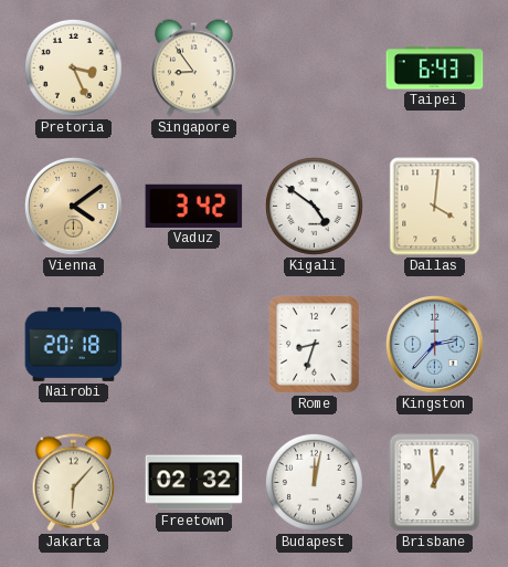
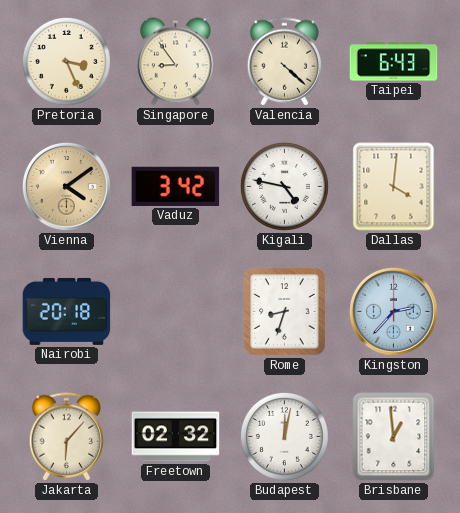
Valencia: none -> 4:22
Kigali: 4:51 -> 4:47
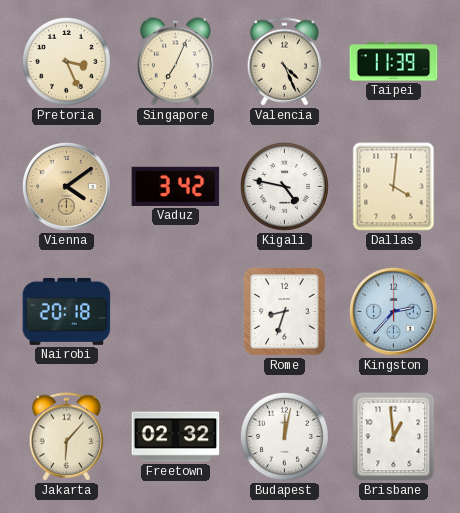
Singapore: 8:54 -> 7:04
Valencia: 4:22 -> 4:26
Taipei: 6:43 -> 11:39
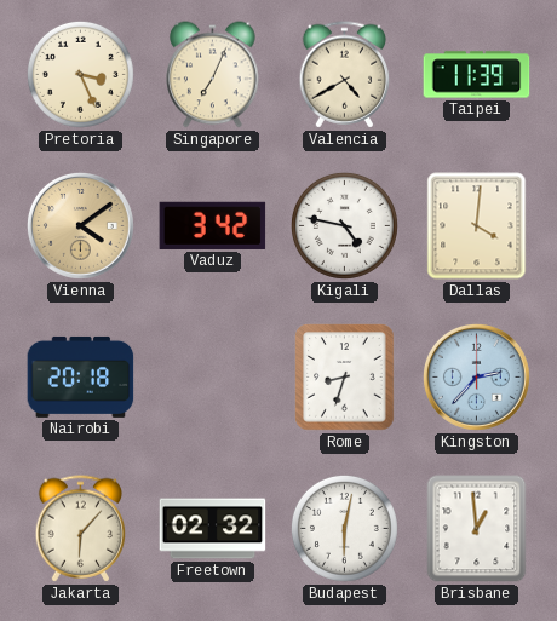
Valencia: 4:26 -> 4:40
Budapest: 12:02 -> 6:02
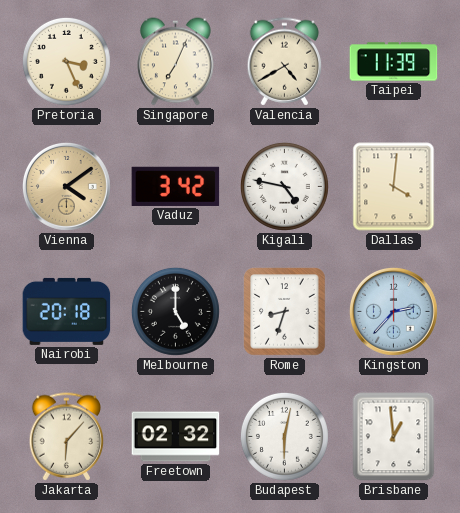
Melbourne: none -> 5:00
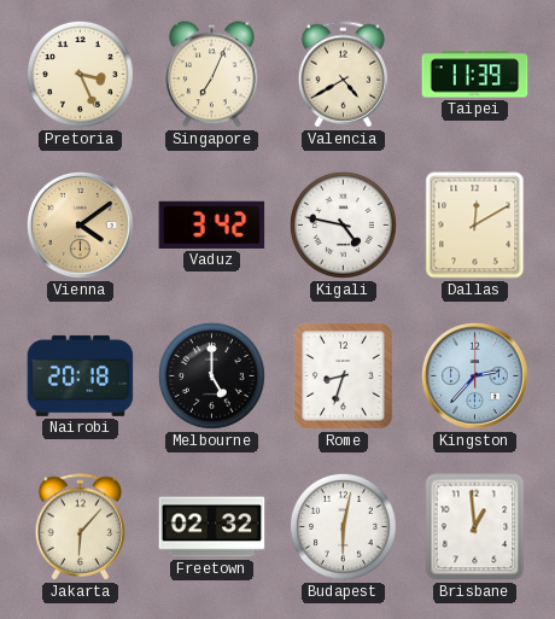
Dallas: 4:01 -> 12:10
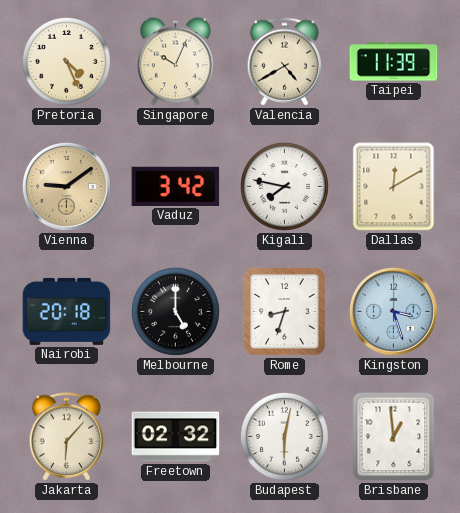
Pretoria: 3:26 -> 4:26
Singapore: 7:04 -> 10:04
Vienna: 4:09 -> 9:09
Kigali: 4:47 -> 7:47
Kingston: 2:37 -> 3:27
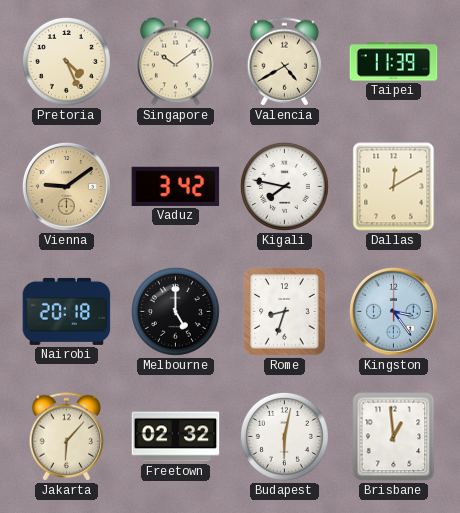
Singapore: 10:04 -> 10:09
Kingston: 3:27 -> 3:24
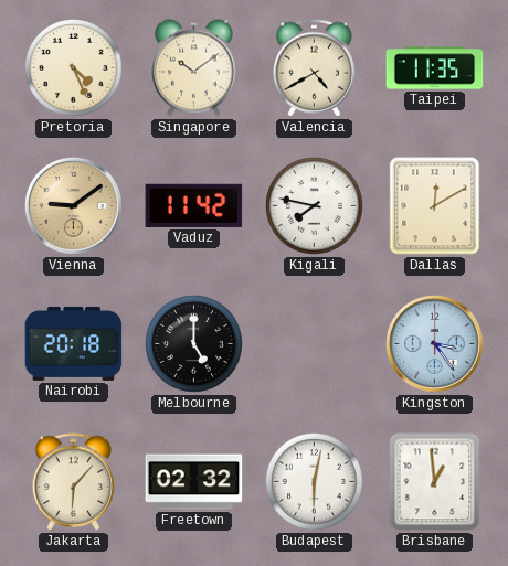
Taipei: 11:39 -> 11:35
Vaduz: 3:42 -> 11:42
Rome: 8:33 -> none
